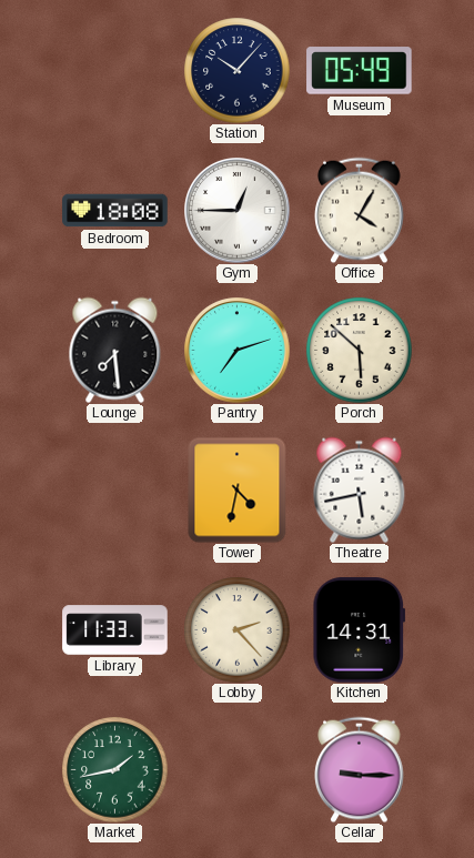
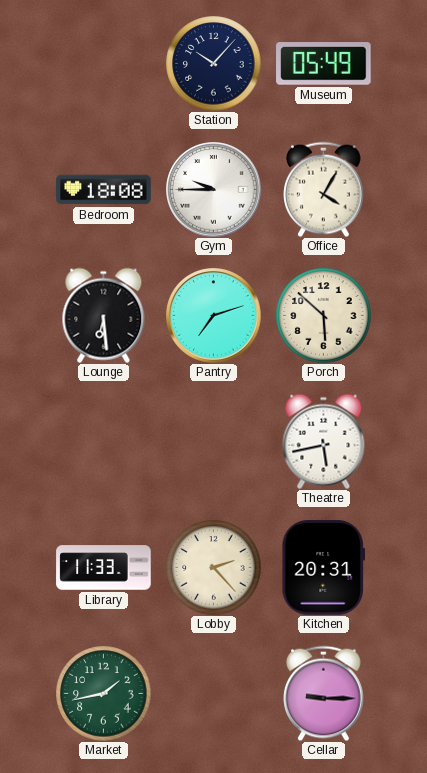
Gym: 12:45 -> 9:45
Lounge: 7:29 -> 6:29
Tower: 4:32 -> none
Kitchen: 14:31 -> 20:31
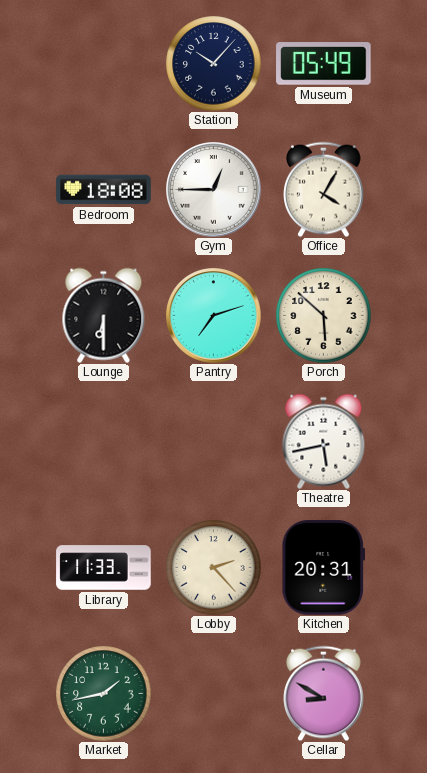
Gym: 9:45 -> 12:45
Lounge: 6:29 -> 6:30
Cellar: 9:15 -> 8:50
